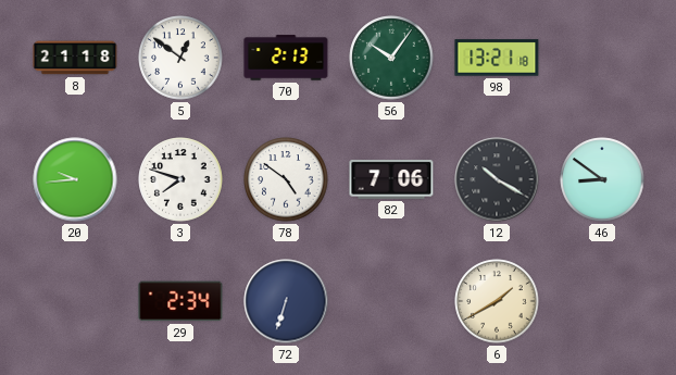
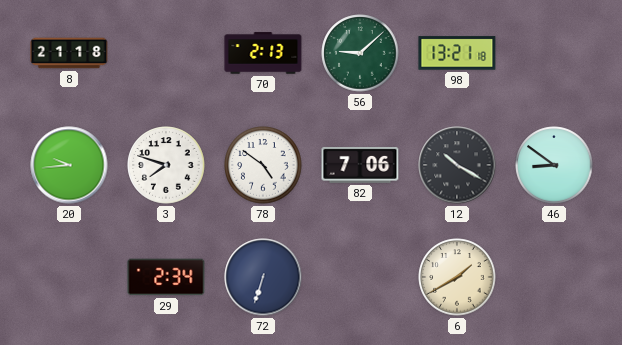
5: 12:51 -> none
56: 10:06 -> 9:08
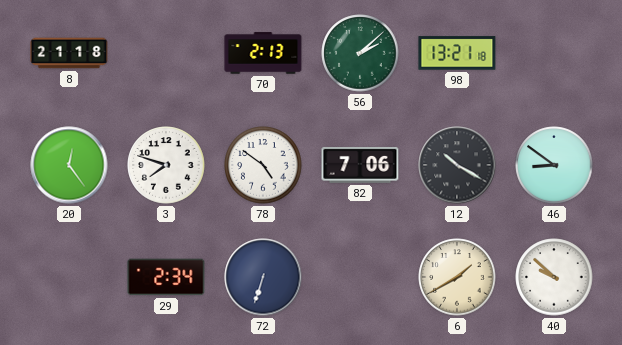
56: 9:08 -> 2:08
20: 9:44 -> 12:24
40: none -> 9:52
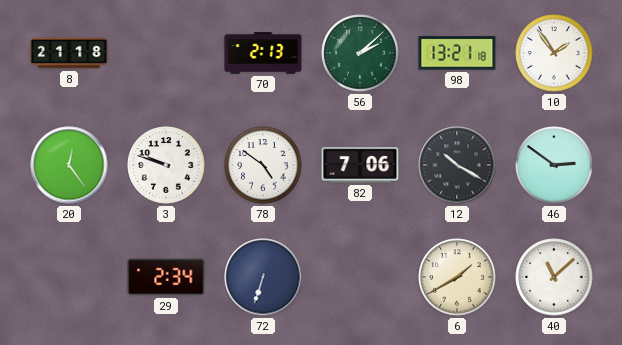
10: none -> 1:54
3: 7:48 -> 9:48
46: 8:51 -> 2:51
40: 9:52 -> 11:08
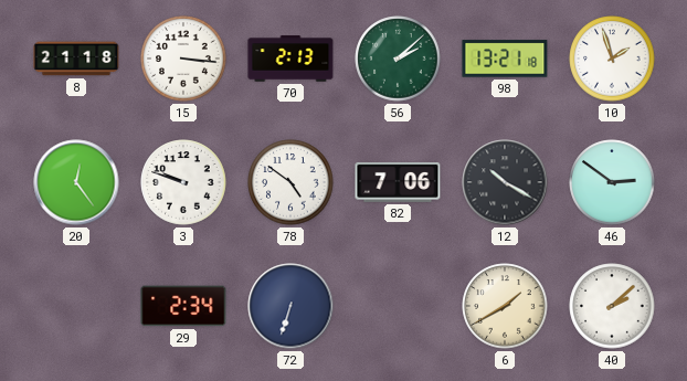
15: none -> 3:16
10: 1:54 -> 1:57
40: 11:08 -> 2:08
